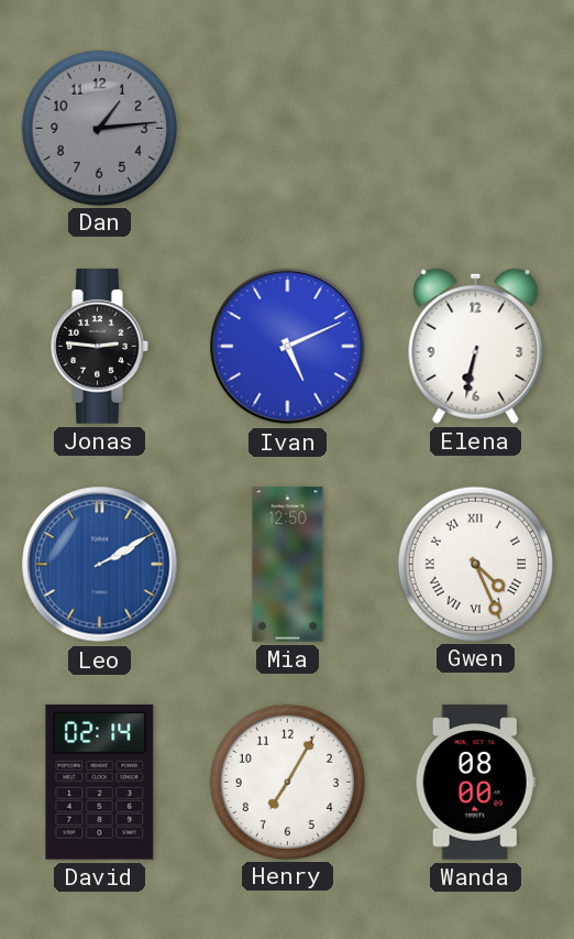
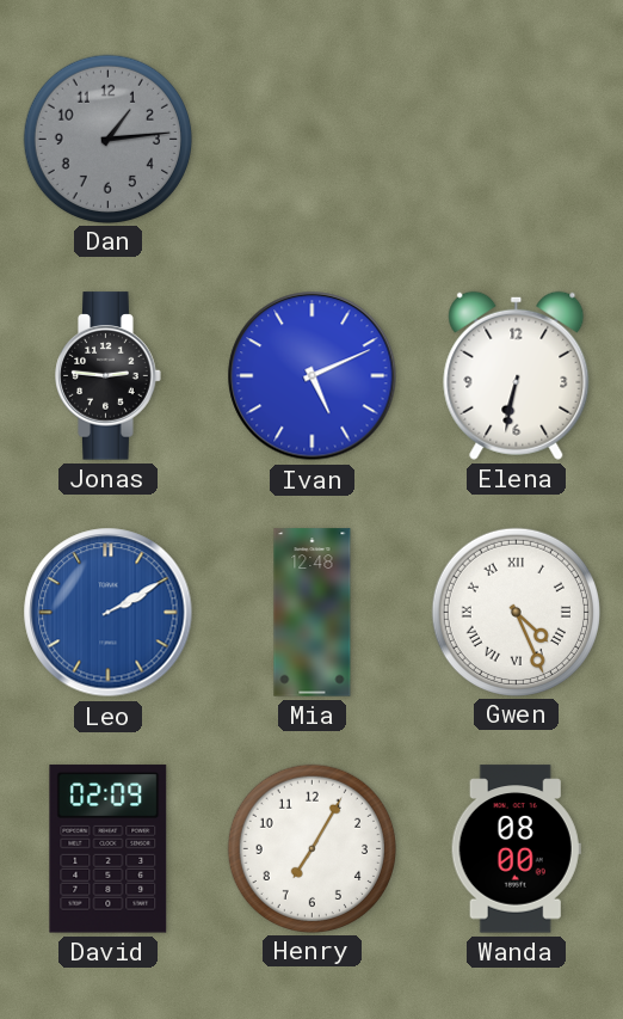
Mia: 12:50 -> 12:48
David: 02:14 -> 02:09
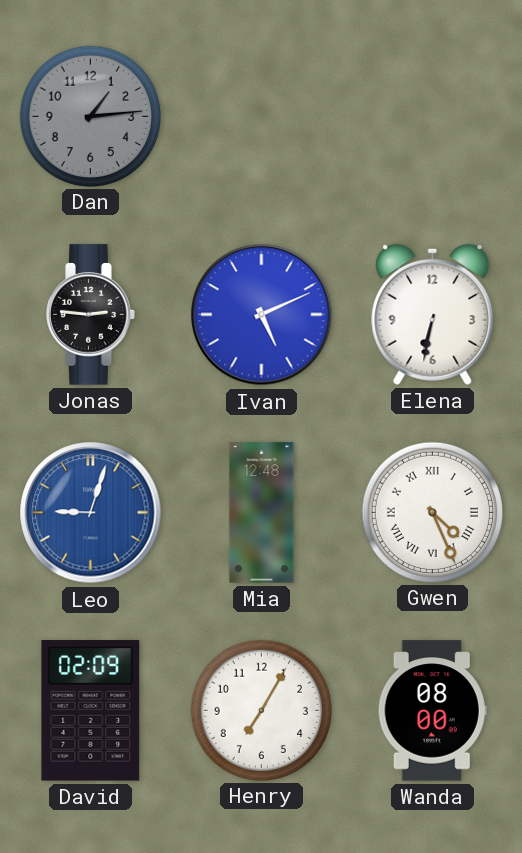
Leo: 2:10 -> 9:03
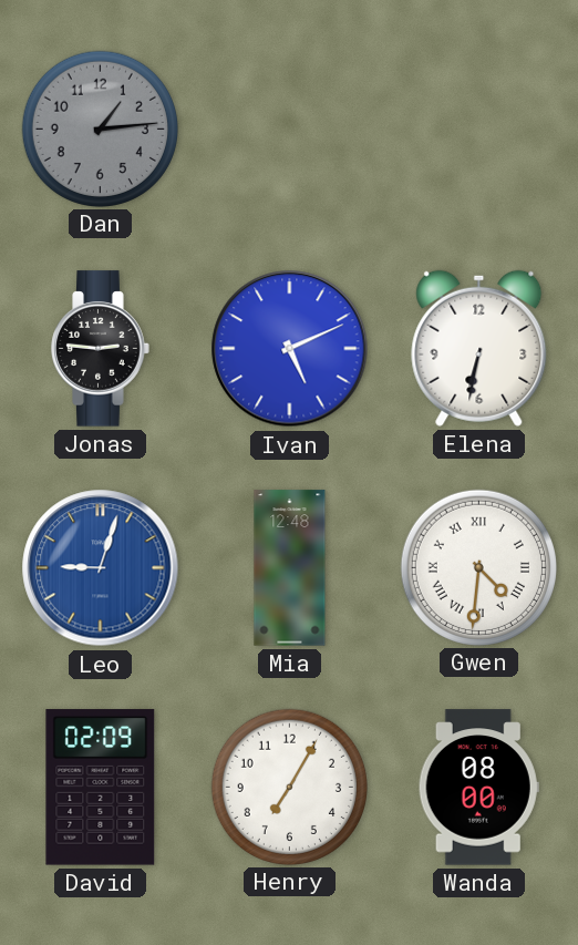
Gwen: 4:26 -> 4:31
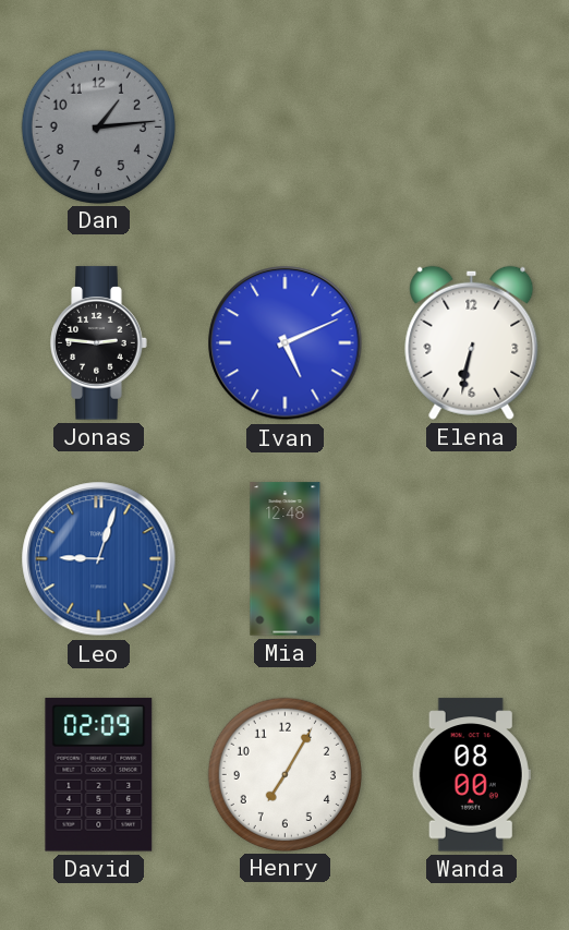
Gwen: 4:31 -> none
